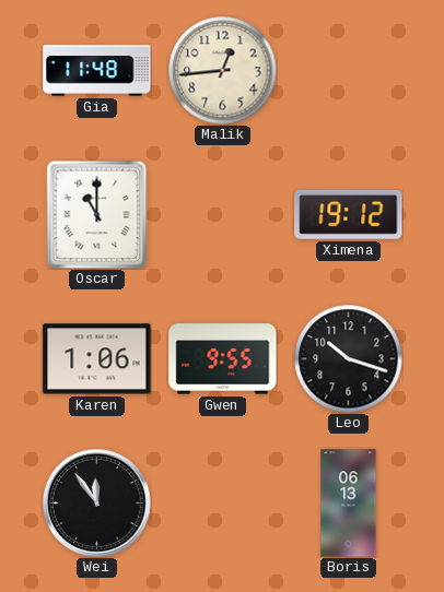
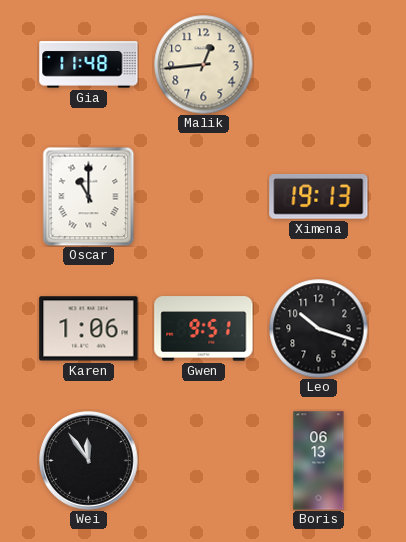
Ximena: 19:12 -> 19:13
Gwen: 9:55 -> 9:51
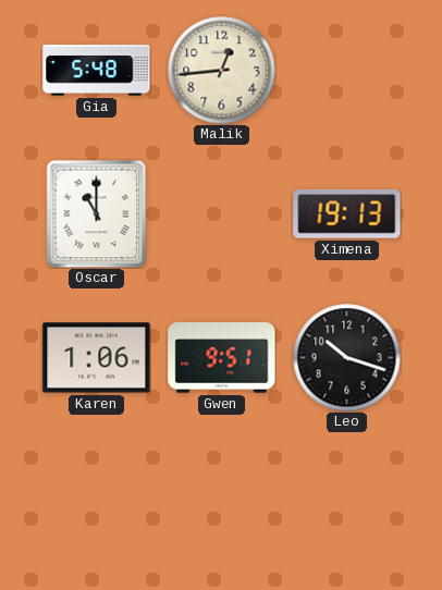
Gia: 11:48 -> 5:48
Wei: 11:54 -> none
Boris: 06:13 -> none
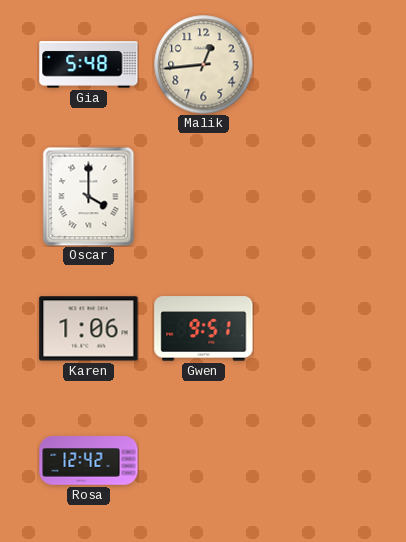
Oscar: 11:00 -> 4:00
Ximena: 19:13 -> none
Leo: 10:18 -> none
Rosa: none -> 12:42
